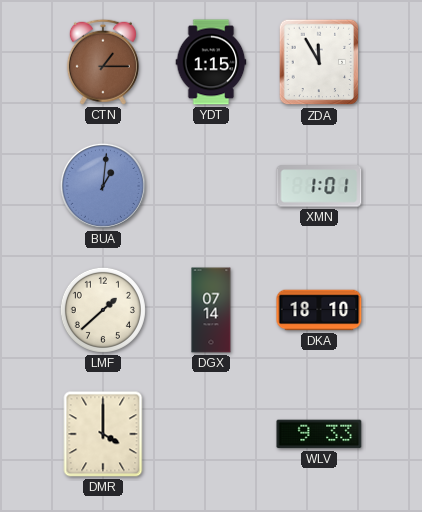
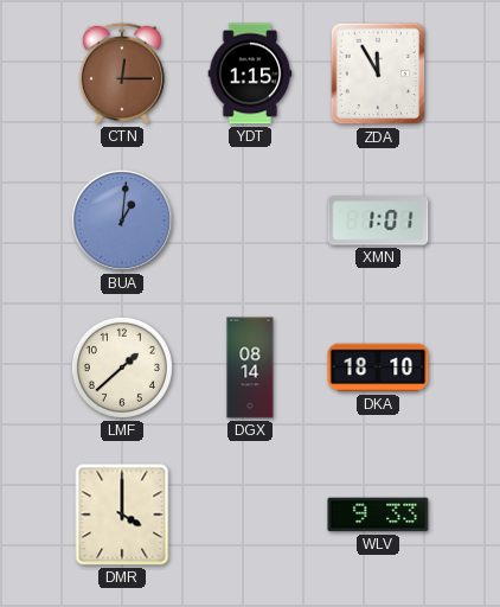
CTN: 1:15 -> 12:15
DGX: 07:14 -> 08:14
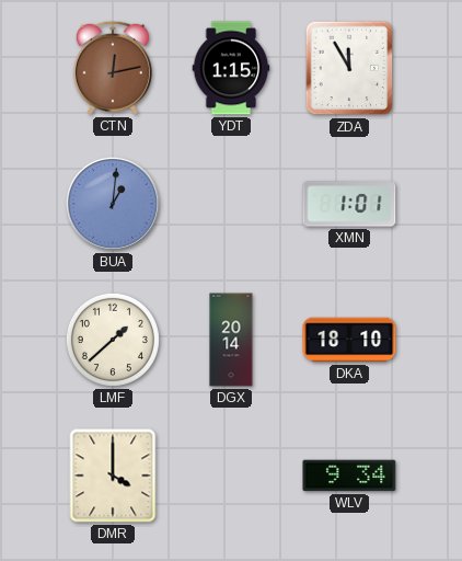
CTN: 12:15 -> 12:13
DGX: 08:14 -> 20:14
WLV: 9:33 -> 9:34
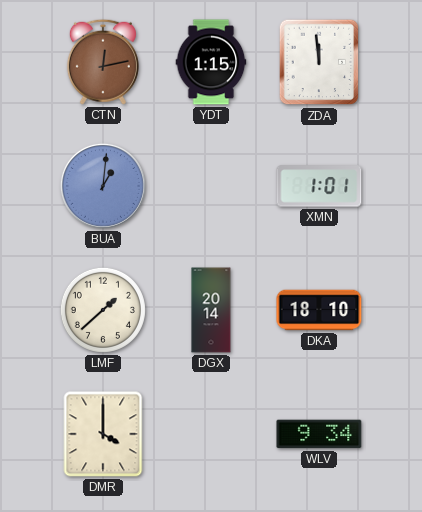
ZDA: 11:55 -> 11:59
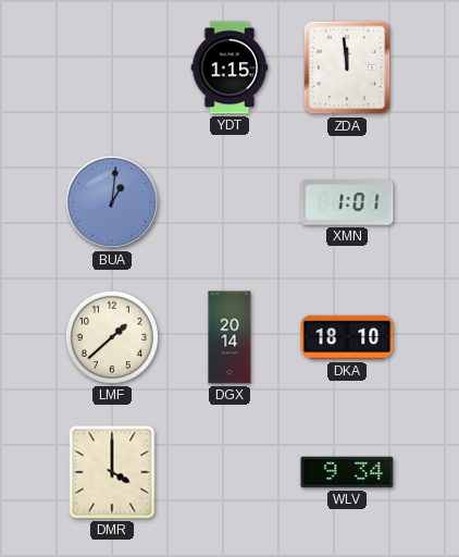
CTN: 12:13 -> none
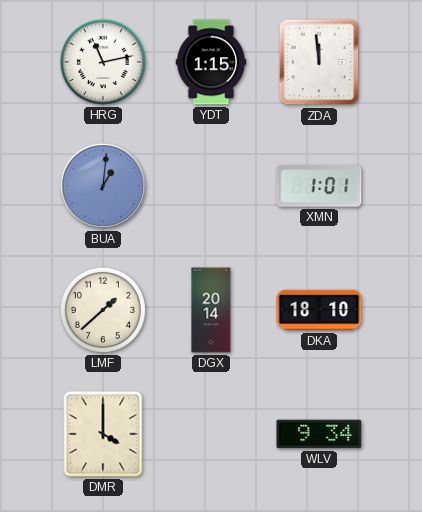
HRG: none -> 11:13
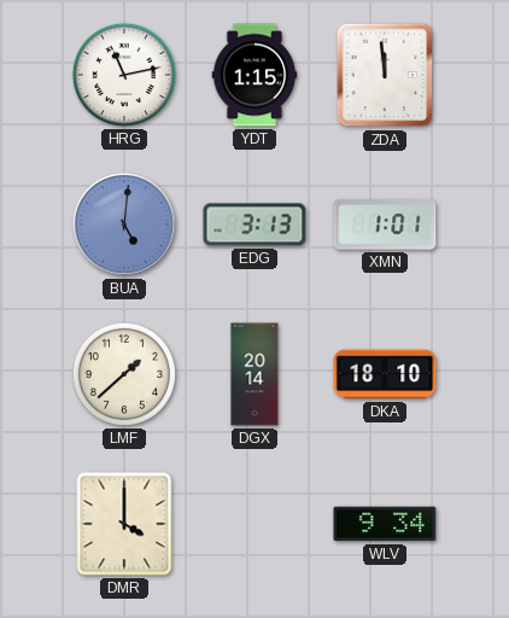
BUA: 1:01 -> 5:01
EDG: none -> 3:13
